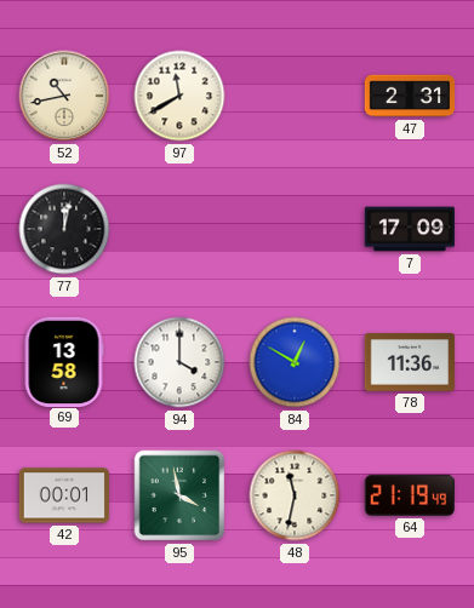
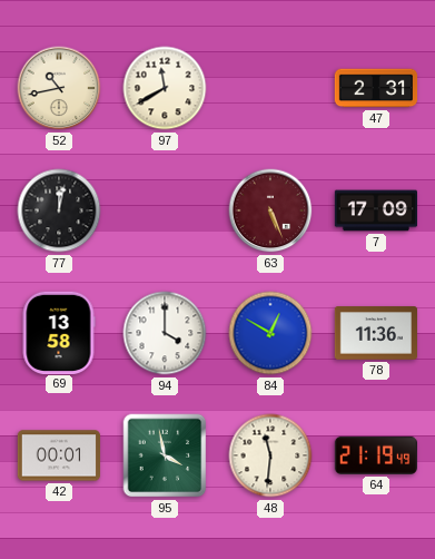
63: none -> 5:26
48: 11:32 -> 11:31
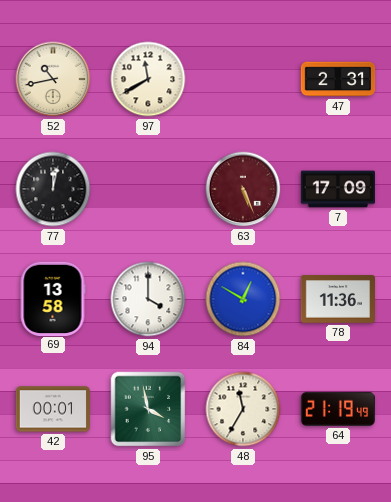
48: 11:31 -> 11:35
